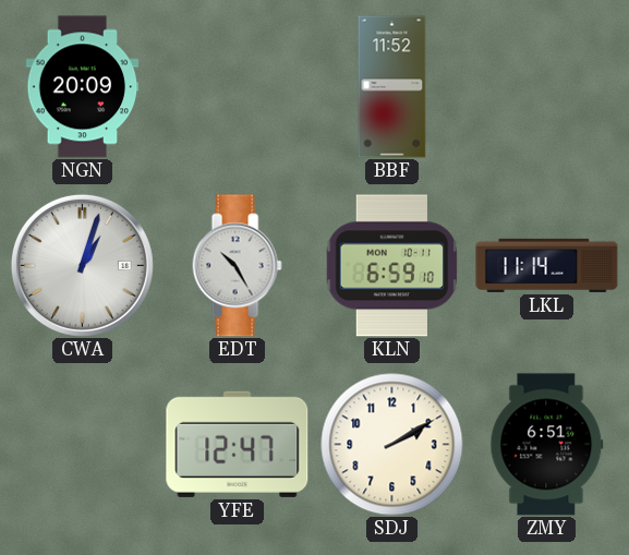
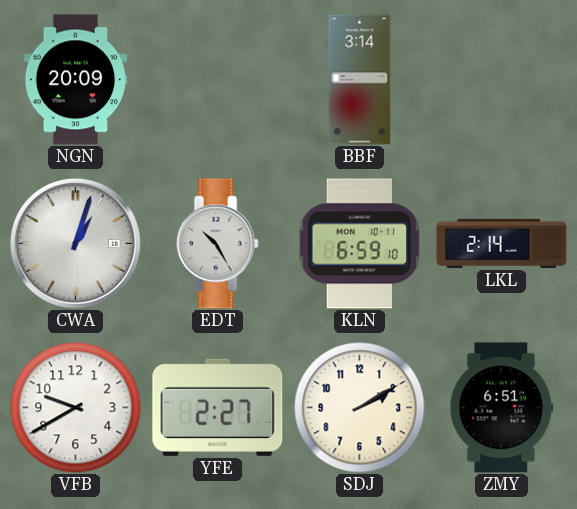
BBF: 11:52 -> 3:14
LKL: 11:14 -> 2:14
VFB: none -> 9:40
YFE: 12:47 -> 2:27
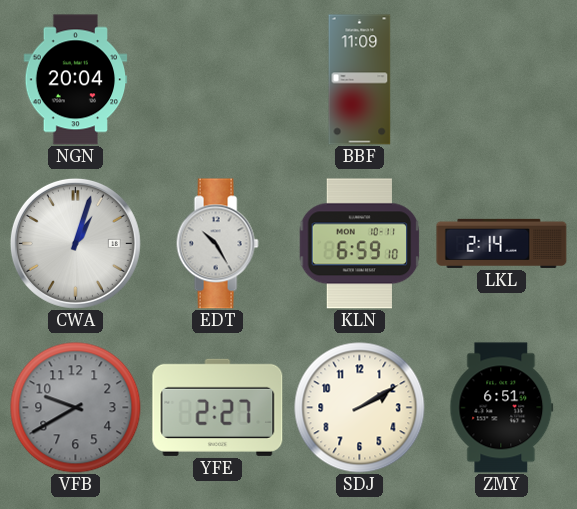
NGN: 20:09 -> 20:04
BBF: 3:14 -> 11:09
VFB dial: white -> grey
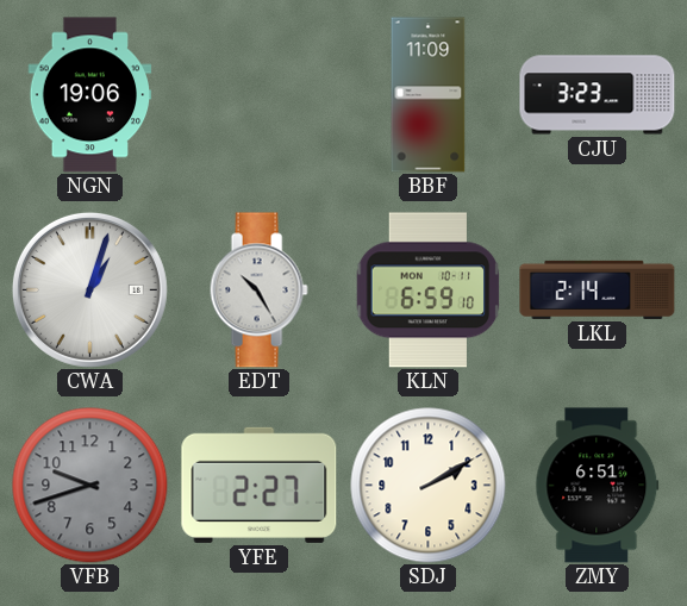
NGN: 20:04 -> 19:06
CJU: none -> 3:23
VFB: 9:40 -> 9:42
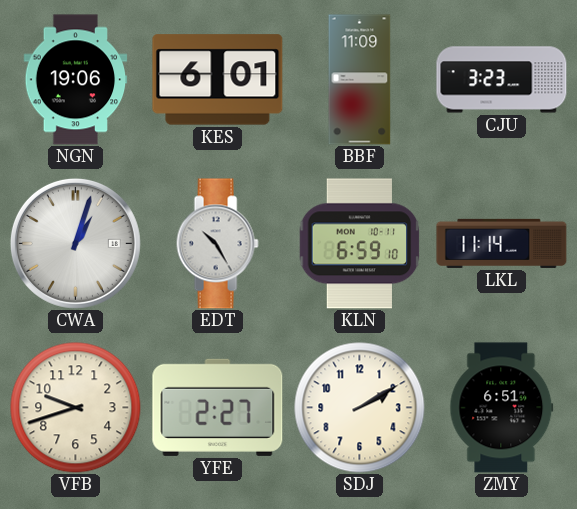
KES: none -> 6:01
LKL: 2:14 -> 11:14
VFB dial: grey -> cream
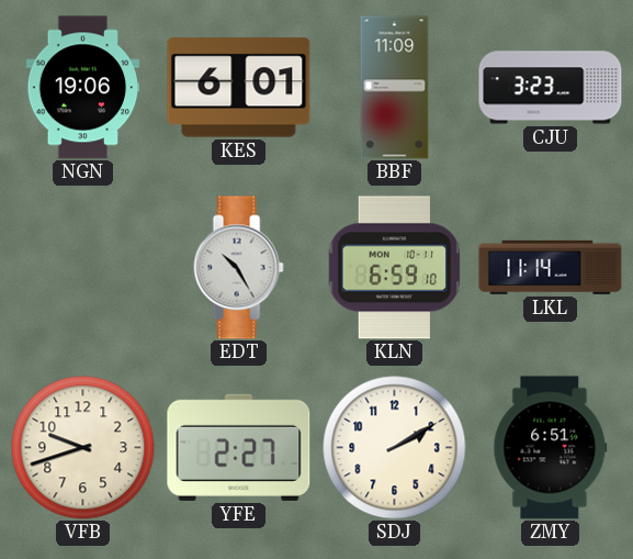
CWA: 1:03 -> none
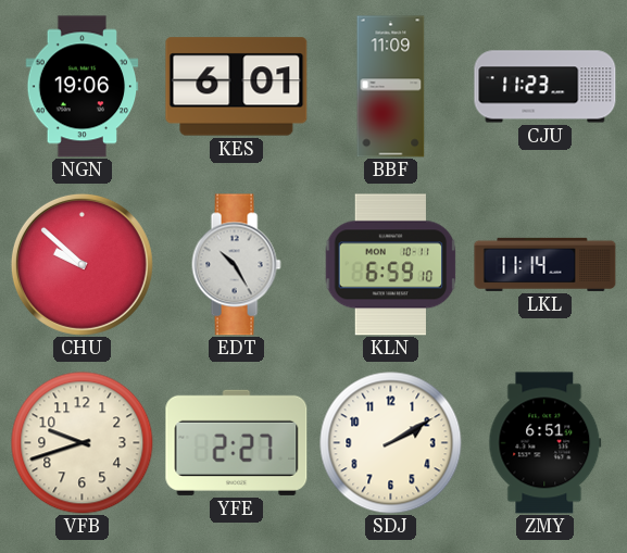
CJU: 3:23 -> 11:23
CHU: none -> 9:52
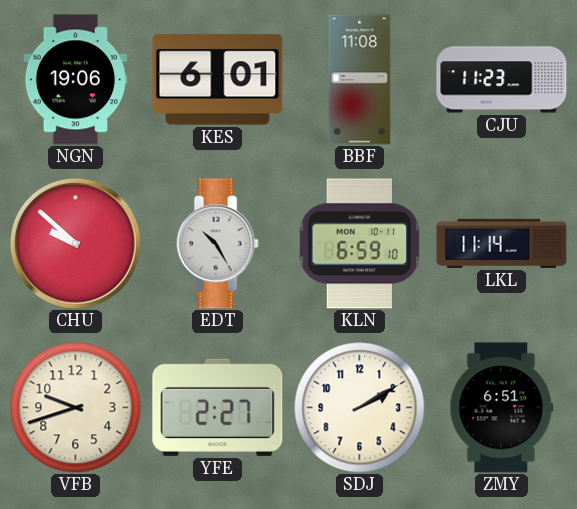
BBF: 11:09 -> 11:08
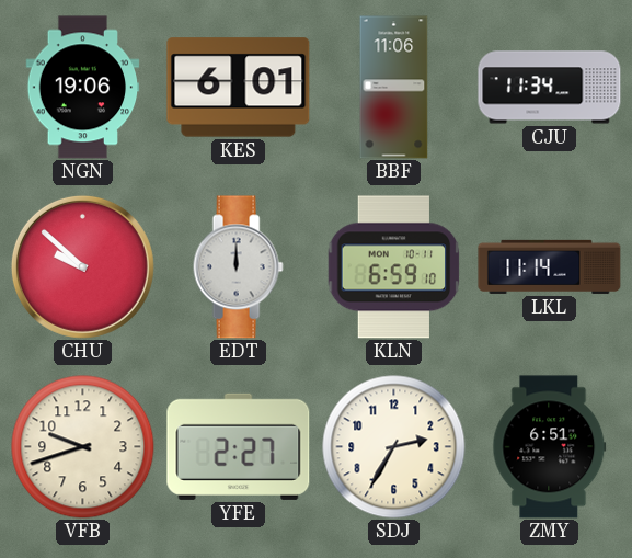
BBF: 11:08 -> 11:06
CJU: 11:23 -> 11:34
EDT: 10:25 -> 12:00
SDJ: 2:10 -> 2:35
